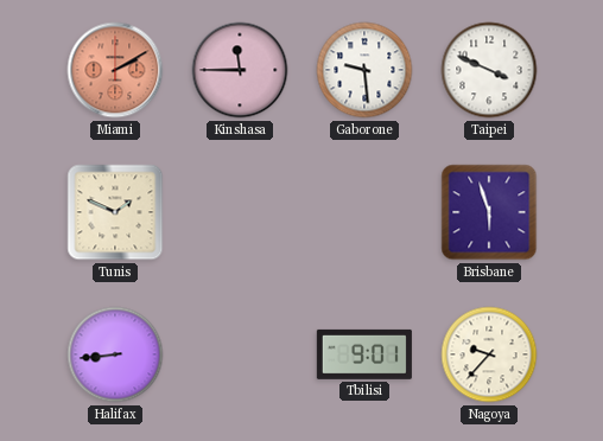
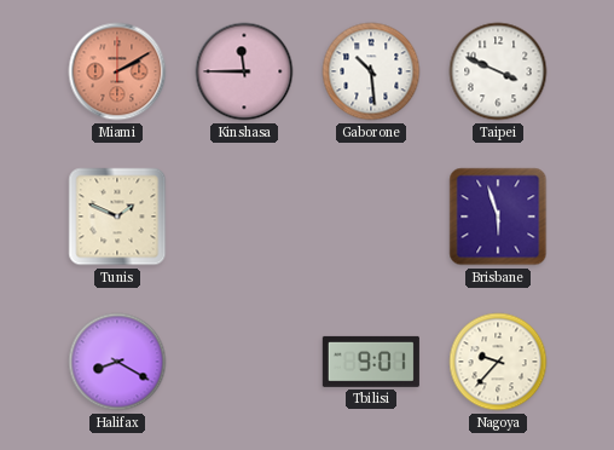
Gaborone: 9:29 -> 10:29
Halifax: 8:44 -> 8:20
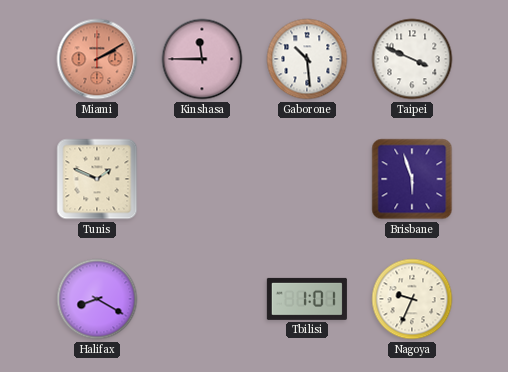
Tbilisi: 9:01 -> 1:01
Nagoya: 9:37 -> 9:34
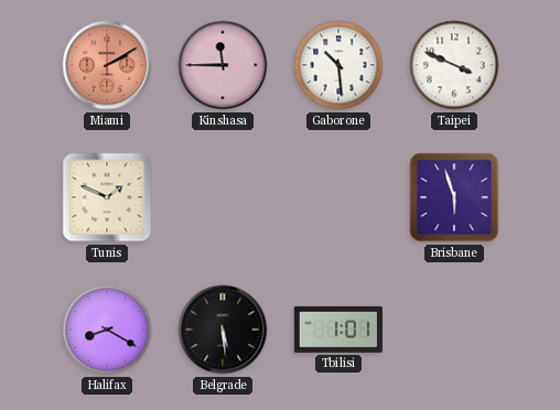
Belgrade: none -> 5:29
Nagoya: 9:34 -> none
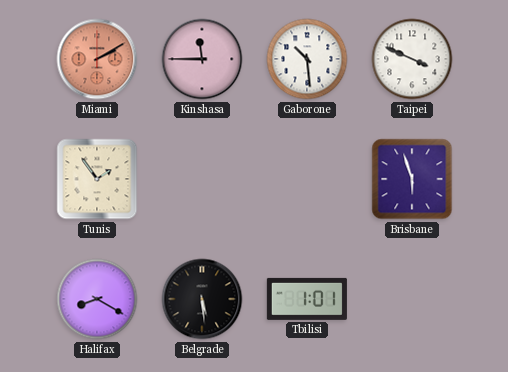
Tunis: 1:49 -> 1:54
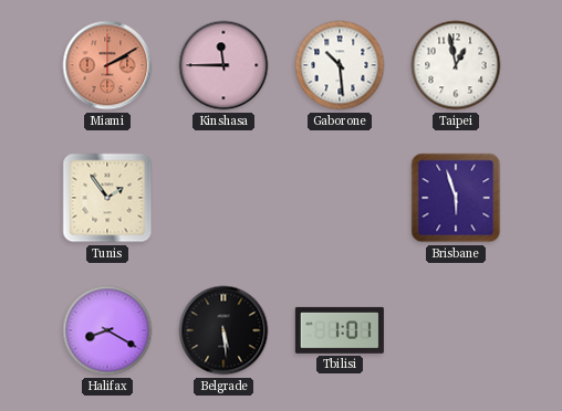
Taipei: 3:49 -> 12:58
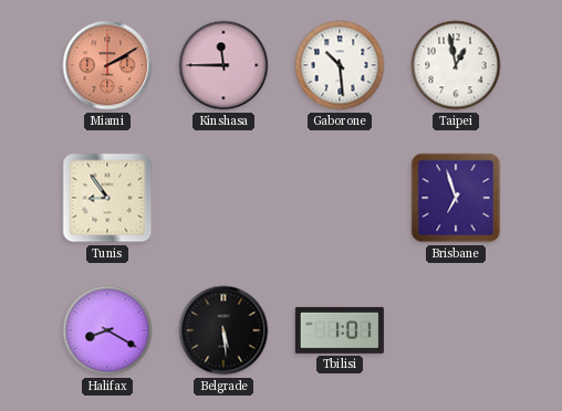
Tunis: 1:54 -> 8:54
Brisbane: 5:57 -> 6:57
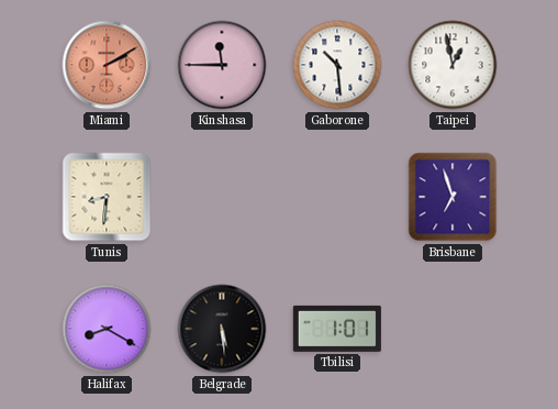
Tunis: 8:54 -> 8:31
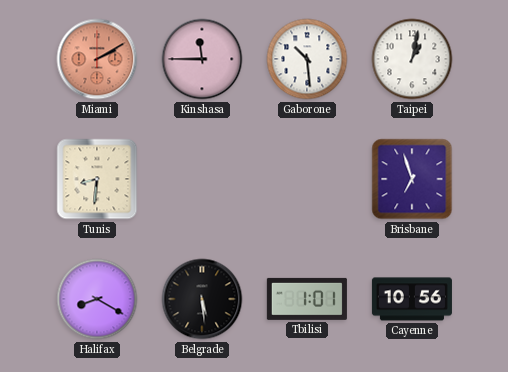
Taipei: 12:58 -> 1:02
Cayenne: none -> 10:56
